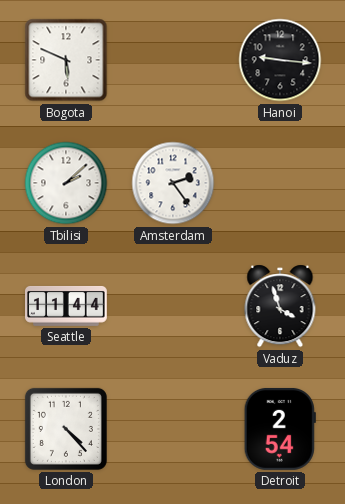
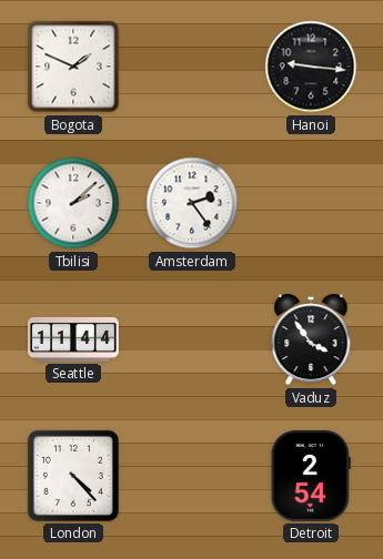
Bogota: 5:49 -> 1:49
Vaduz: 3:57 -> 3:54
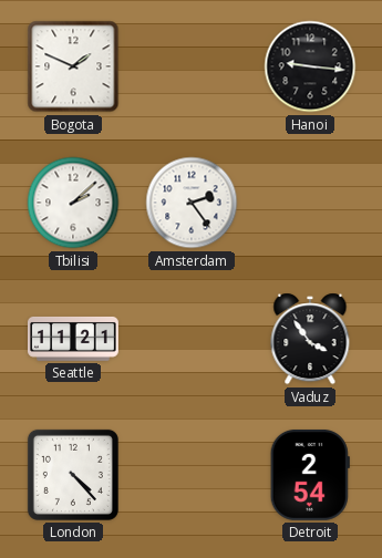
Seattle: 11:44 -> 11:21
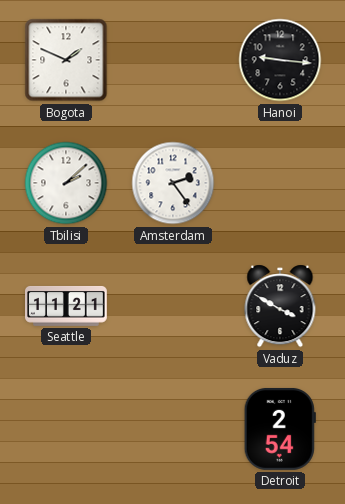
Vaduz: 3:54 -> 3:50
London: 4:23 -> none
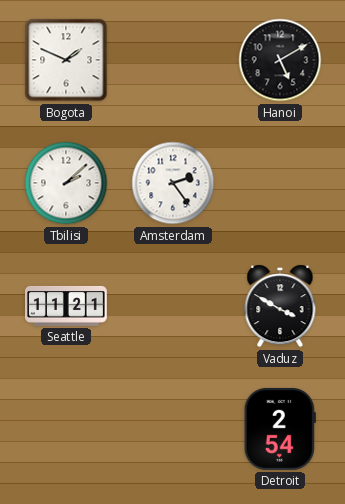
Hanoi: 9:16 -> 5:10
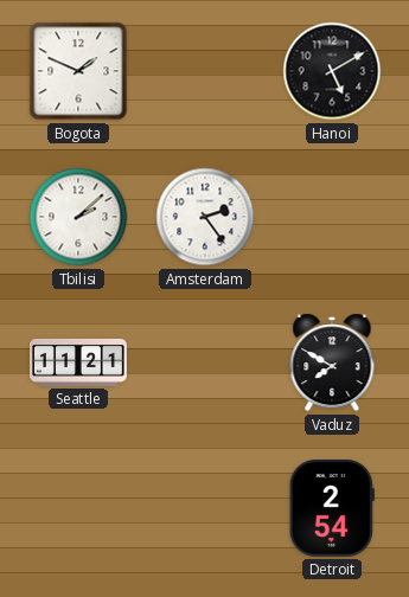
Vaduz: 3:50 -> 7:50
